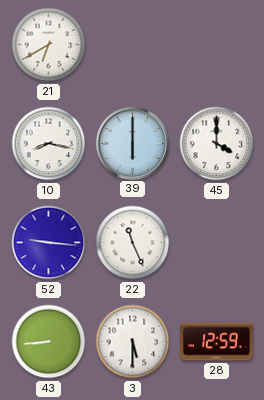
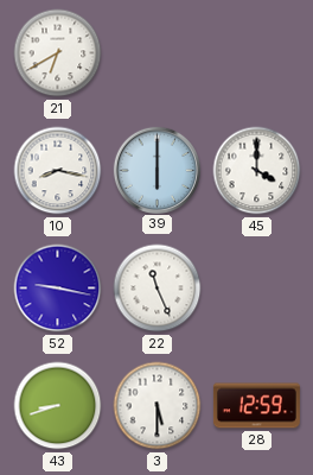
52: 9:16 -> 9:17
43: 8:44 -> 8:42
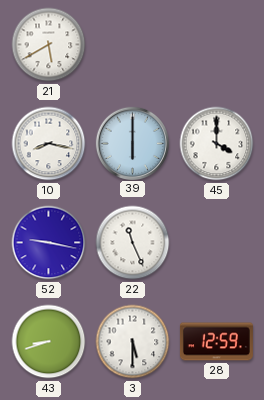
21: 6:40 -> 5:40
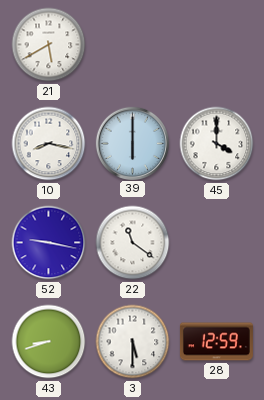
22: 11:26 -> 11:21
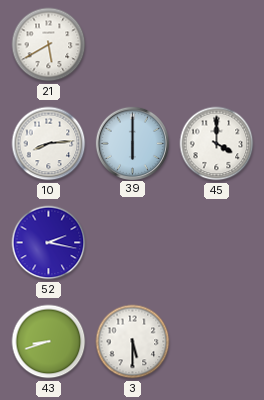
10: 8:17 -> 8:14
52: 9:17 -> 2:17
22: 11:21 -> none
28: 12:59 -> none
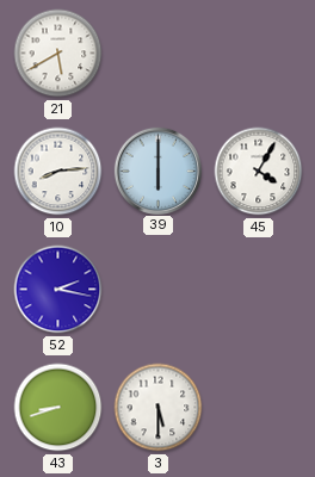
45: 4:00 -> 4:05
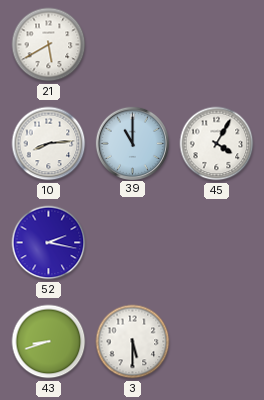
39: 6:00 -> 11:00
